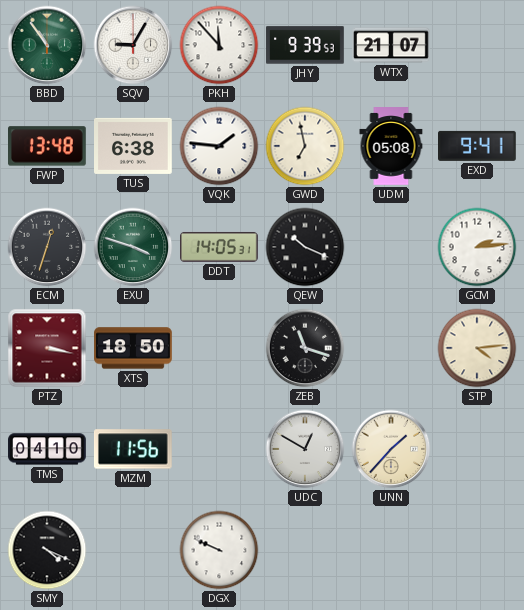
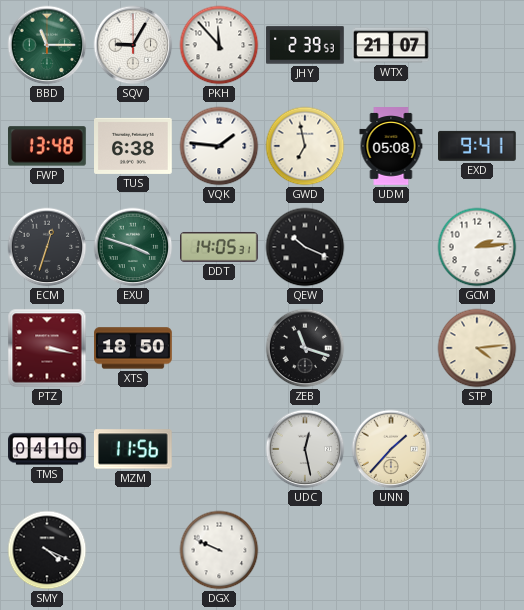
BBD: 10:54 -> 11:15
JHY: 9:39 -> 2:39
UDC: 12:50 -> 12:28
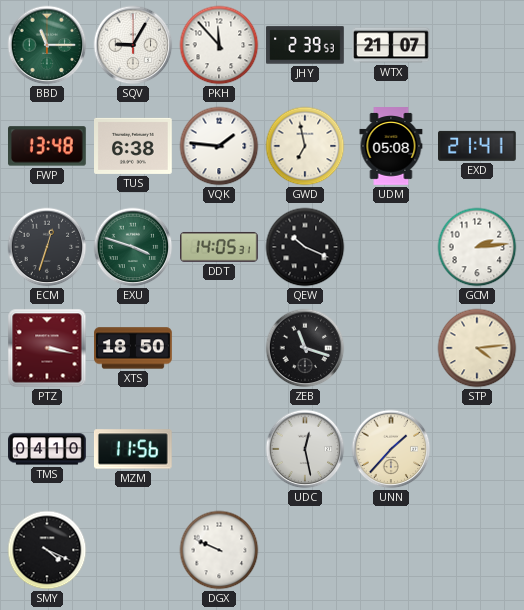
EXD: 9:41 -> 21:41
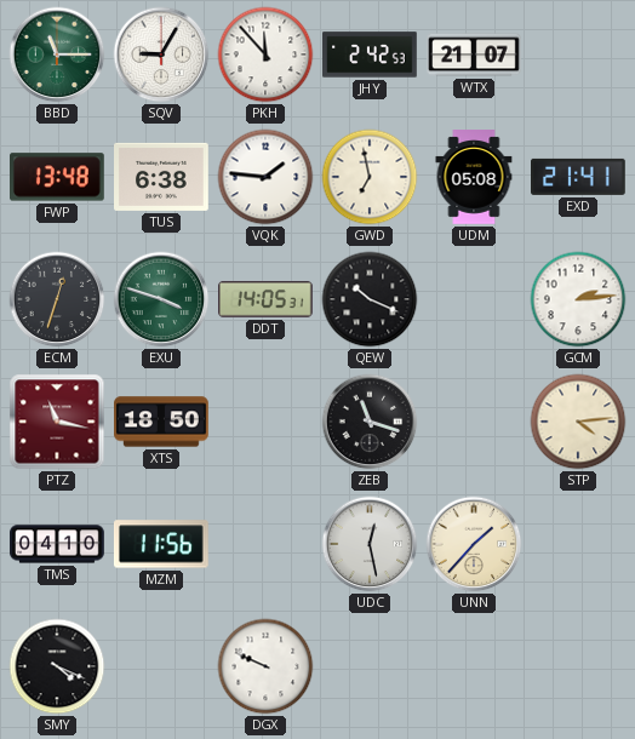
JHY: 2:39 -> 2:42
PTZ: 3:17 -> 11:17
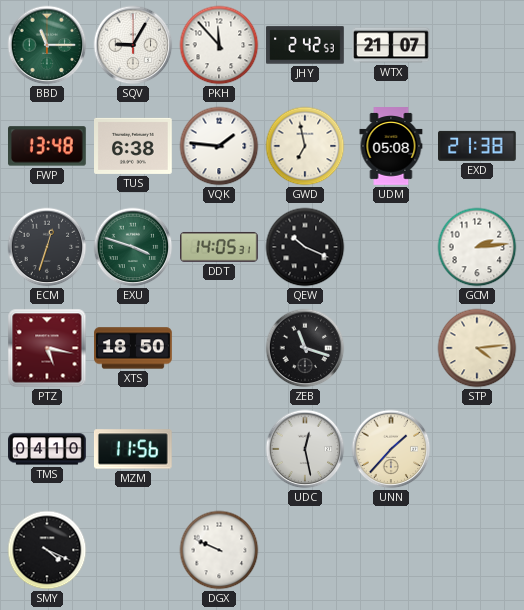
EXD: 21:41 -> 21:38
PTZ: 11:17 -> 5:17
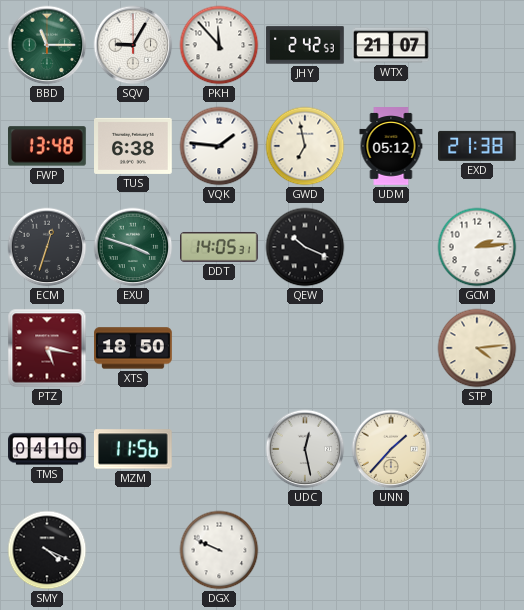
UDM: 05:08 -> 05:12
ZEB: 11:18 -> none
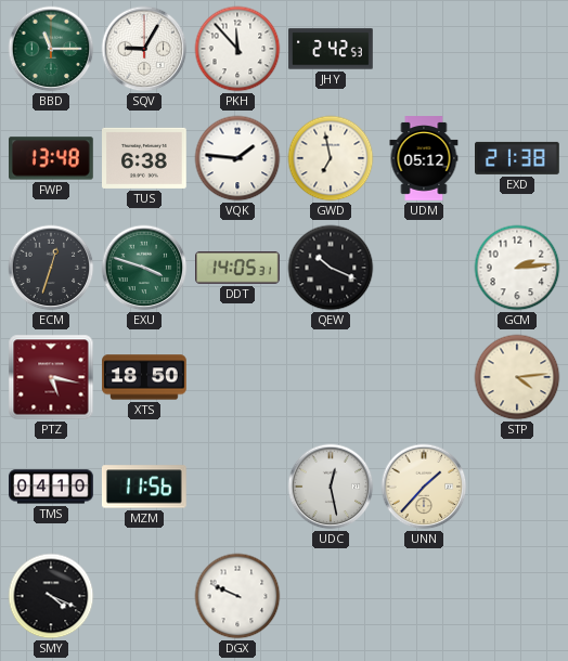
WTX: 21:07 -> none
